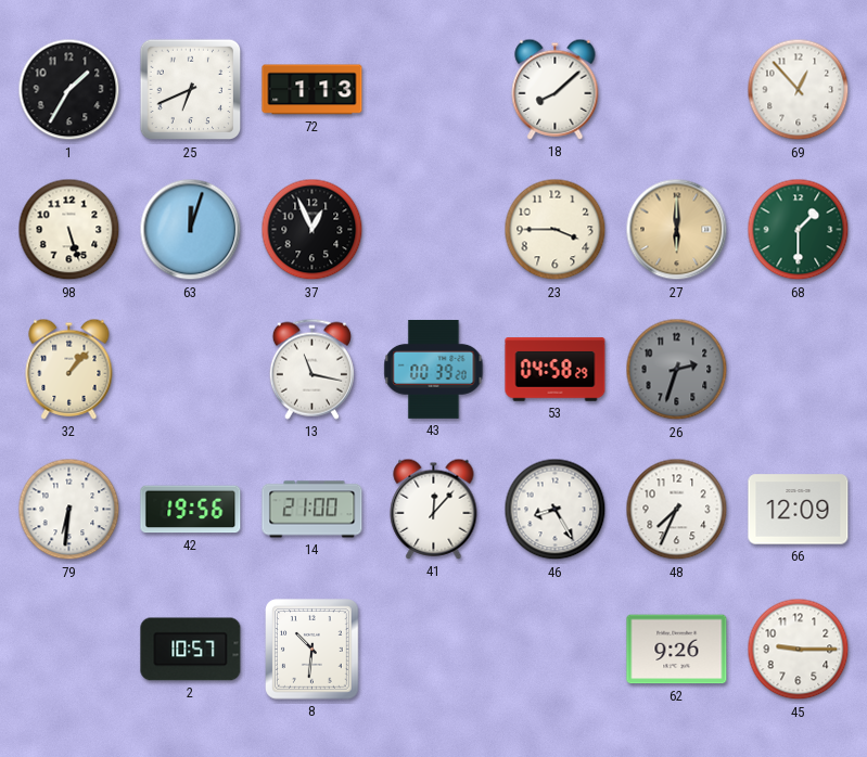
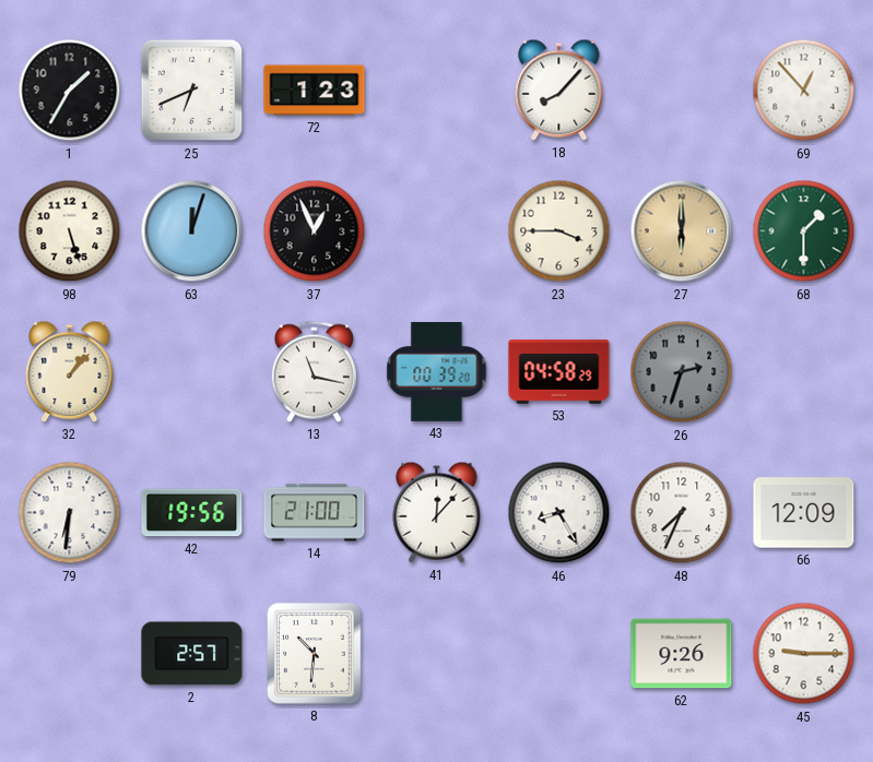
72: 1:13 -> 1:23
18: 8:08 -> 8:07
2: 10:57 -> 2:57
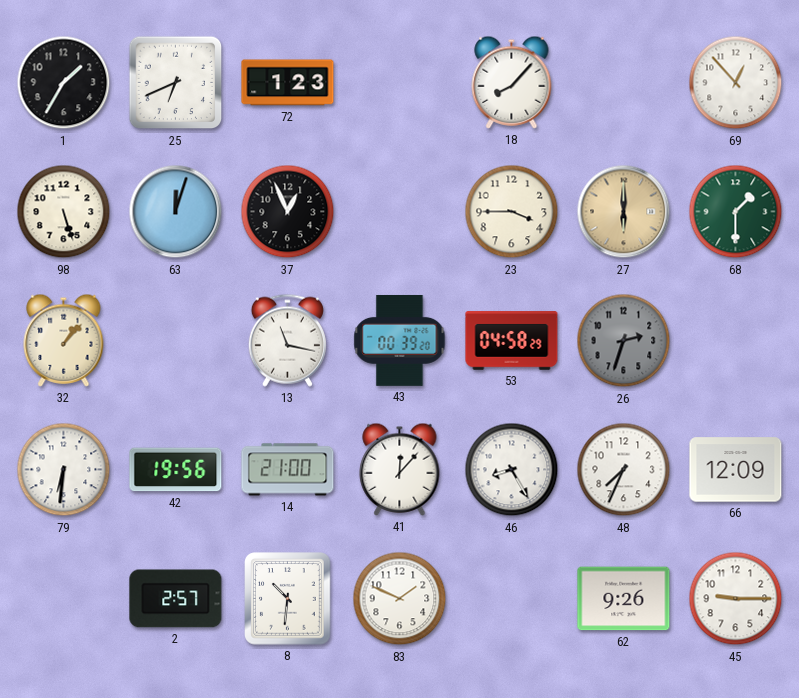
83: none -> 1:49
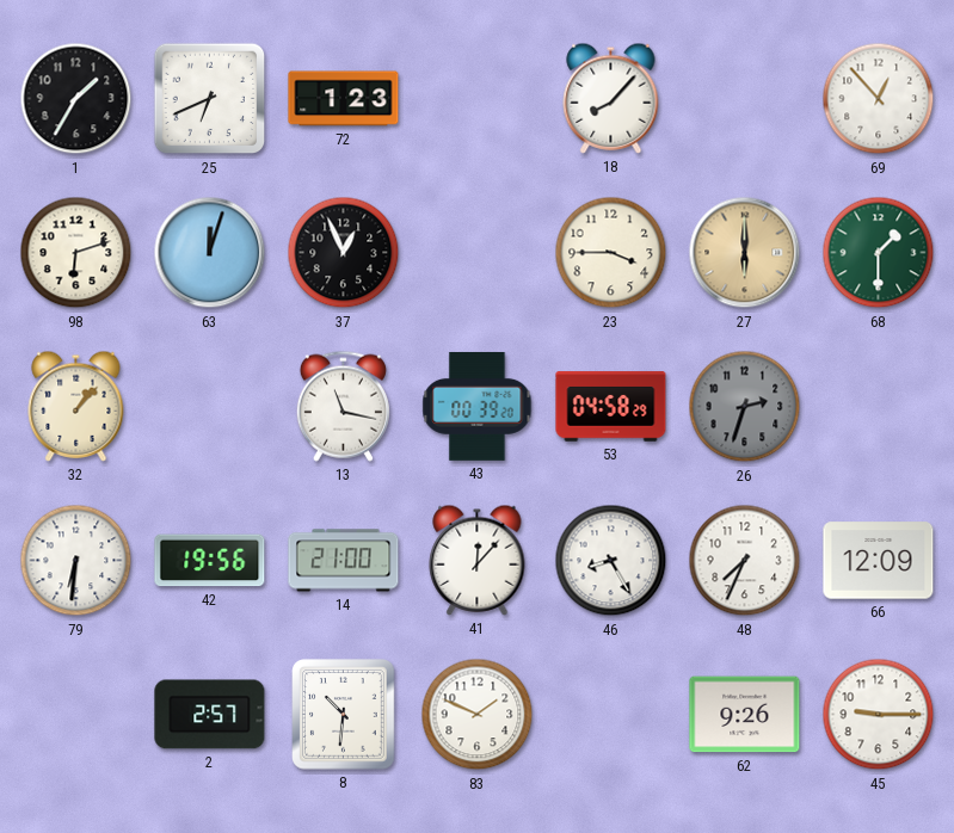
98: 5:27 -> 6:12
